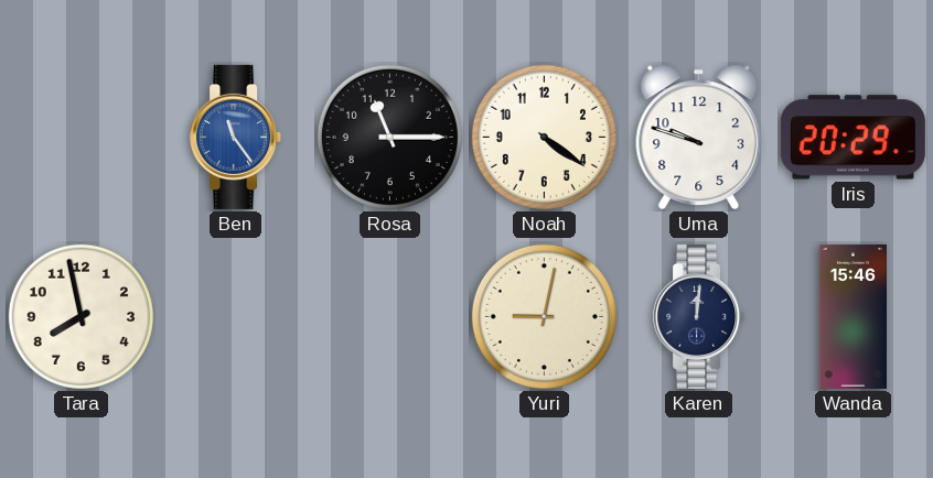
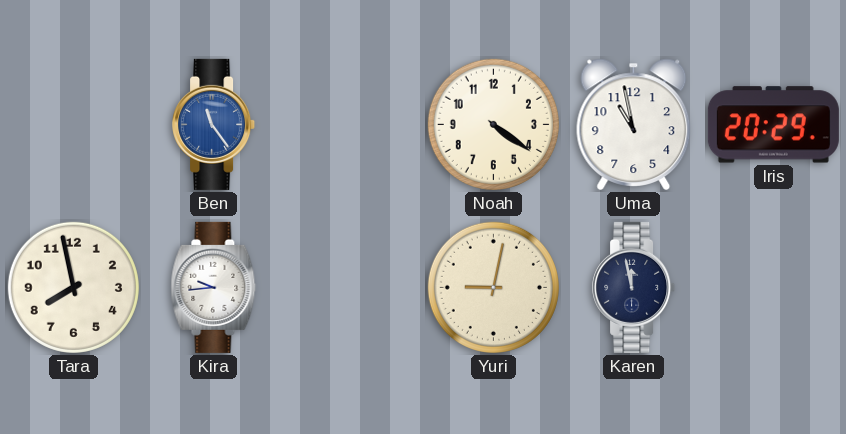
Rosa: 11:15 -> none
Uma: 9:48 -> 10:58
Kira: none -> 9:44
Karen: 12:01 -> 11:58
Wanda: 15:46 -> none
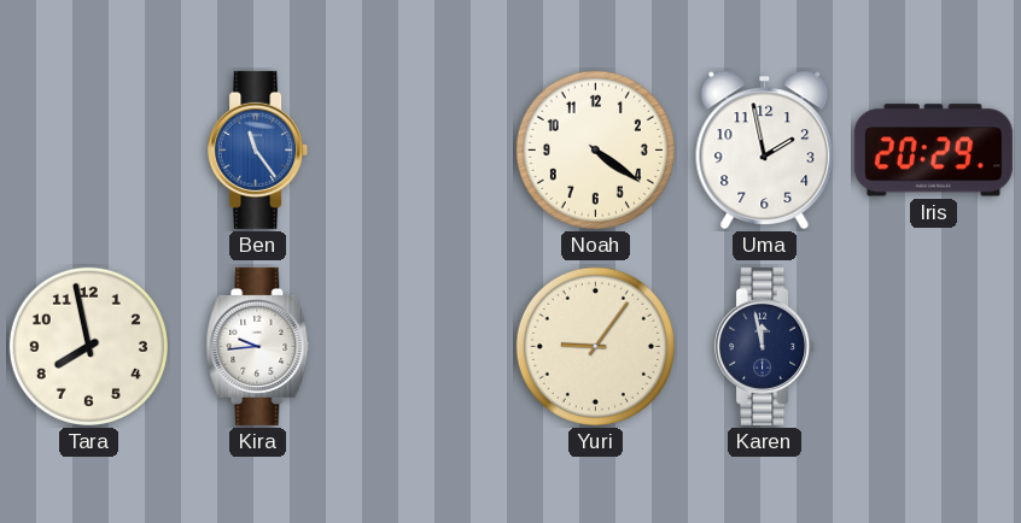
Uma: 10:58 -> 1:58
Yuri: 9:02 -> 9:06
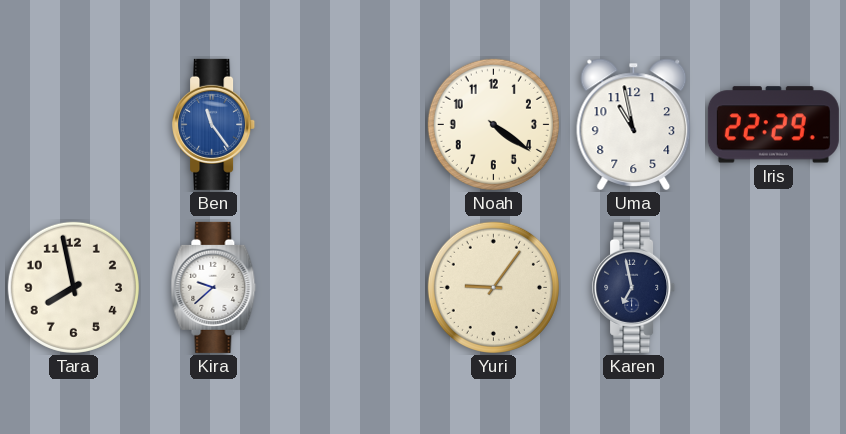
Uma: 1:58 -> 10:58
Iris: 20:29 -> 22:29
Kira: 9:44 -> 9:38
Karen: 11:58 -> 6:58
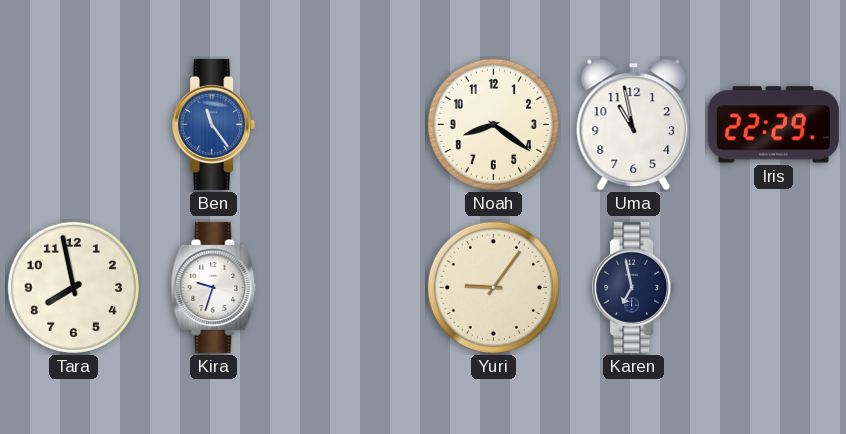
Noah: 4:21 -> 8:21
Kira: 9:38 -> 9:33
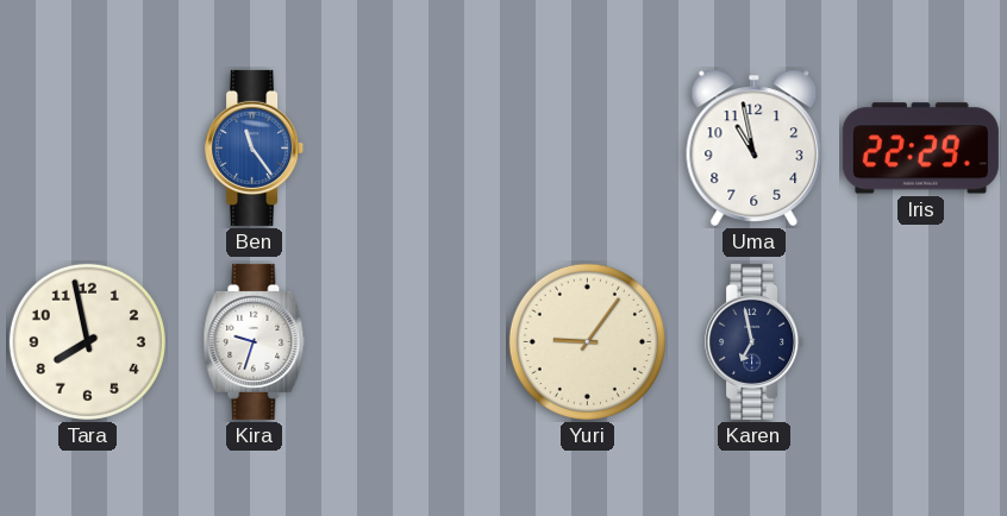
Noah: 8:21 -> none
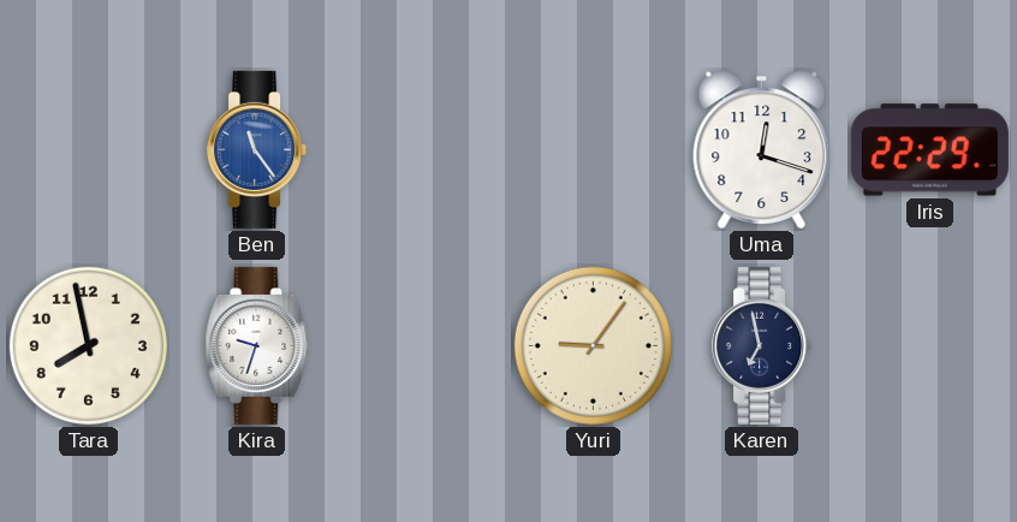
Uma: 10:58 -> 12:18
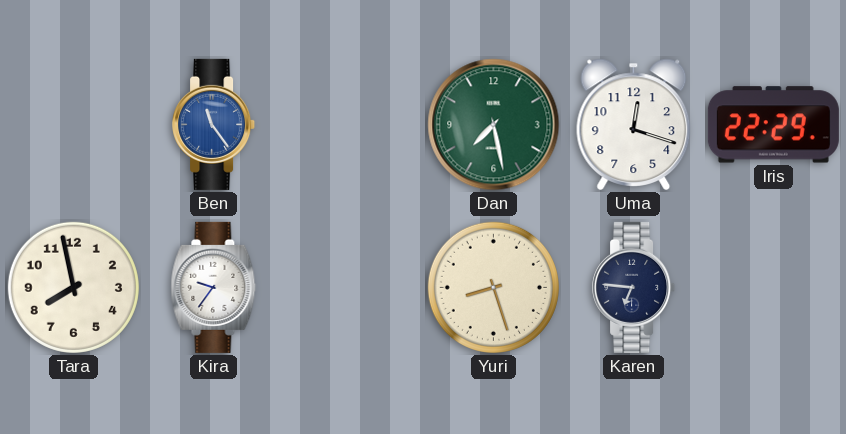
Dan: none -> 7:28
Kira: 9:33 -> 9:36
Yuri: 9:06 -> 8:27
Karen: 6:58 -> 6:46
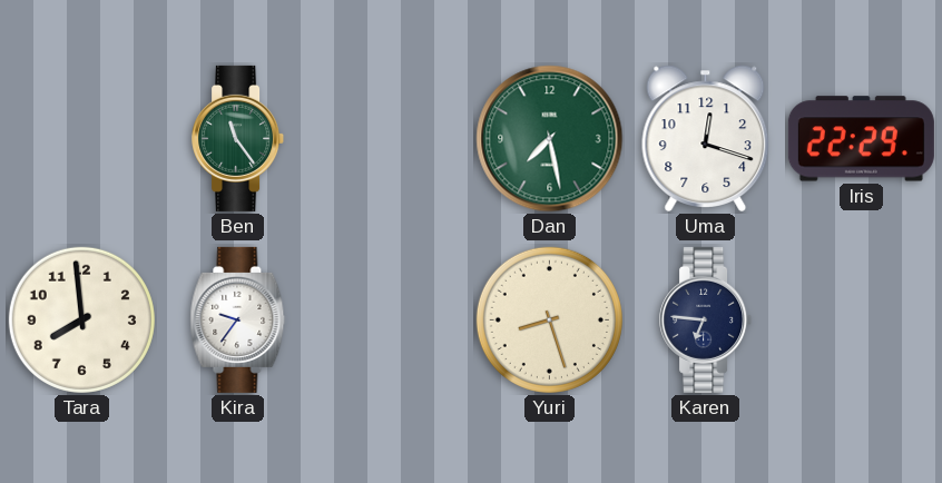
Ben dial: blue -> green
Tara: 7:58 -> 7:59
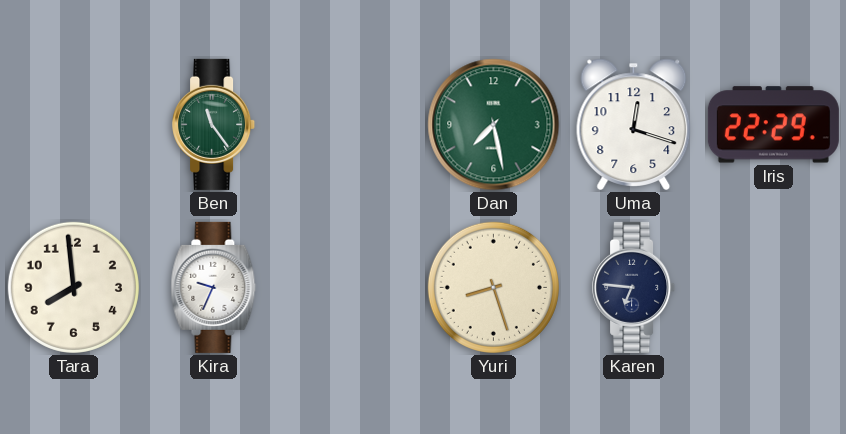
Kira: 9:36 -> 9:34
